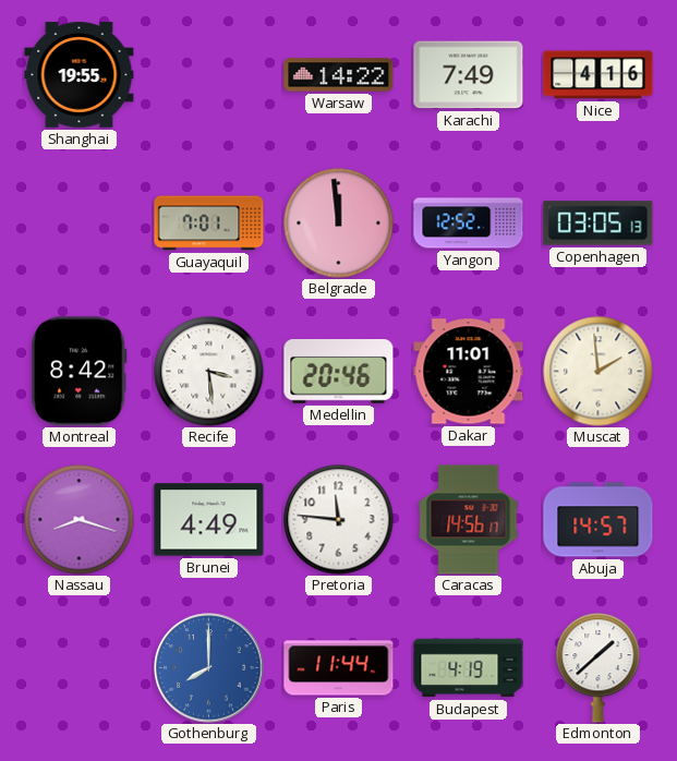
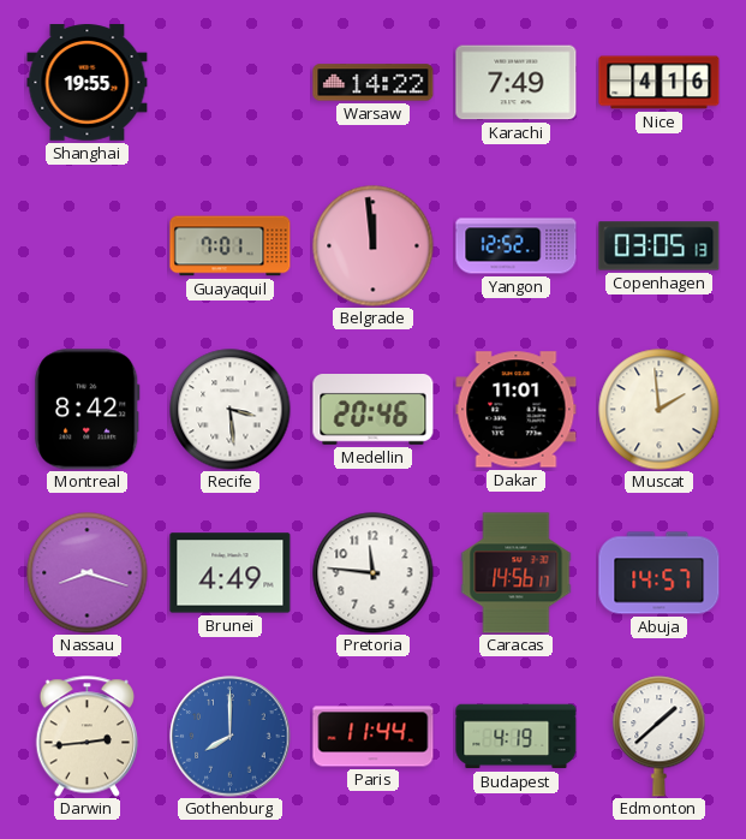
Darwin: none -> 2:44
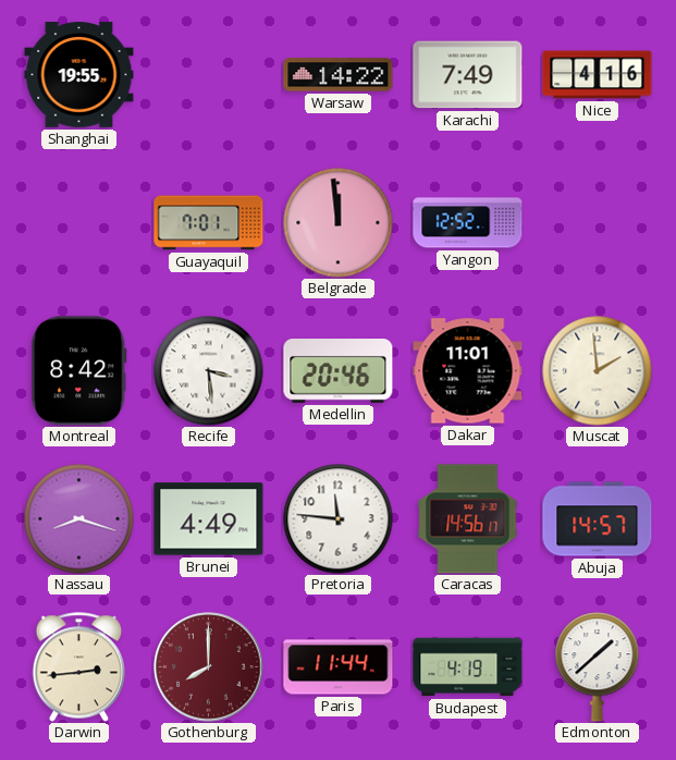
Copenhagen: 03:05 -> none
Gothenburg dial: blue -> burgundy
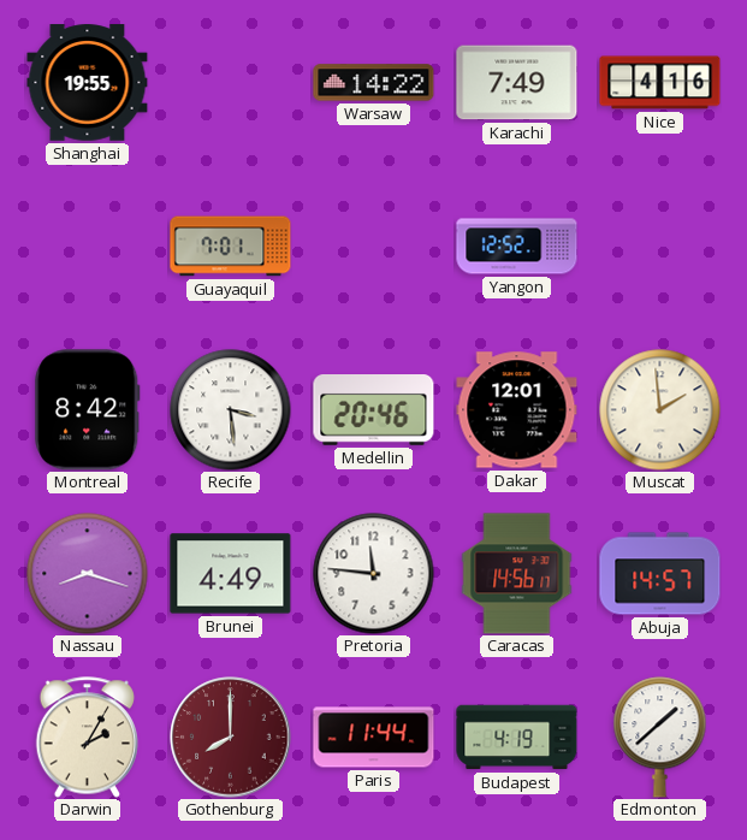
Belgrade: 11:59 -> none
Dakar: 11:01 -> 12:01
Darwin: 2:44 -> 2:05
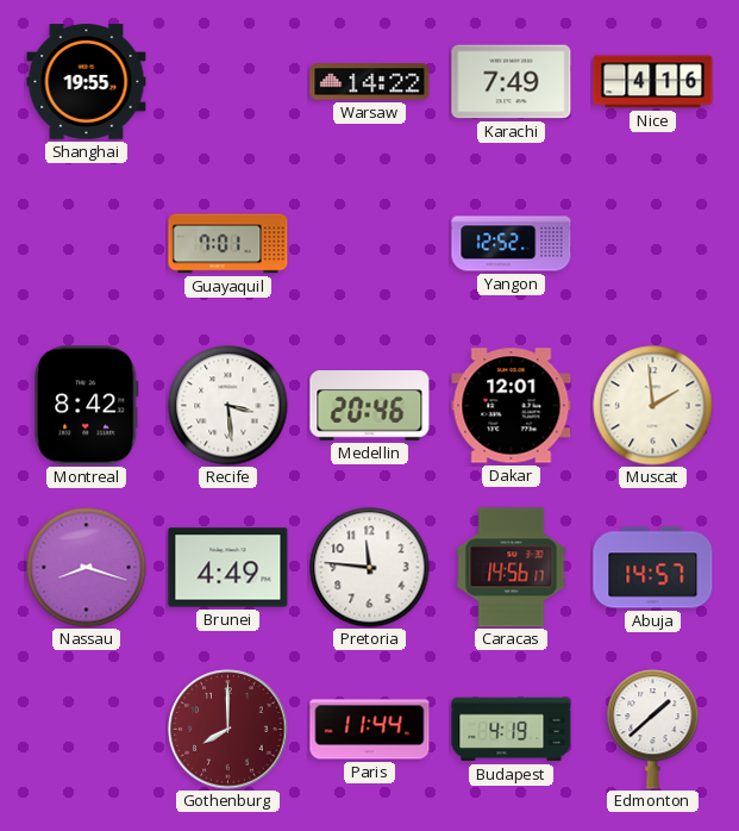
Darwin: 2:05 -> none
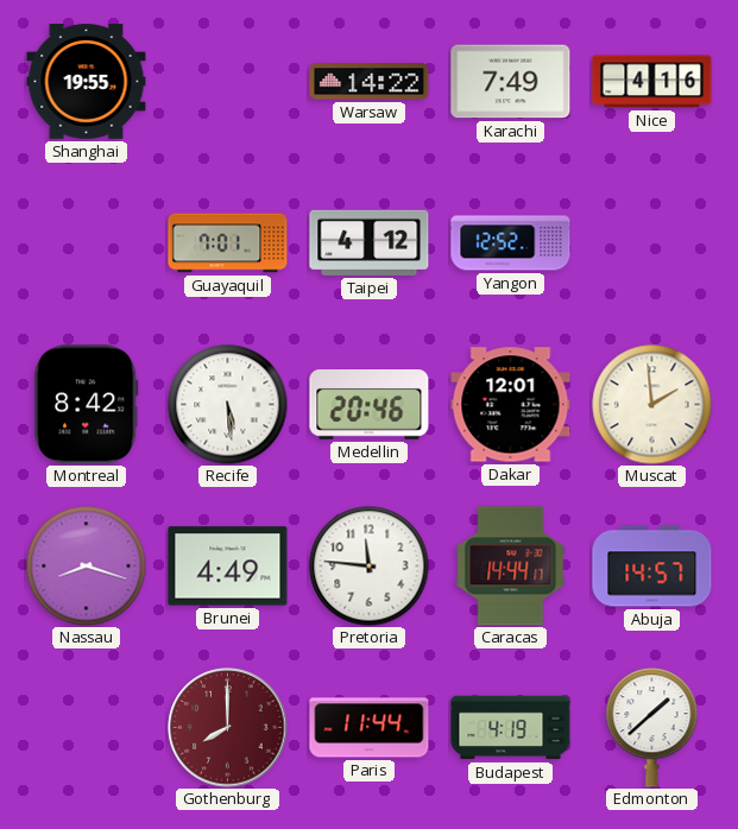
Taipei: none -> 4:12
Recife: 3:29 -> 5:29
Caracas: 14:56 -> 14:44
